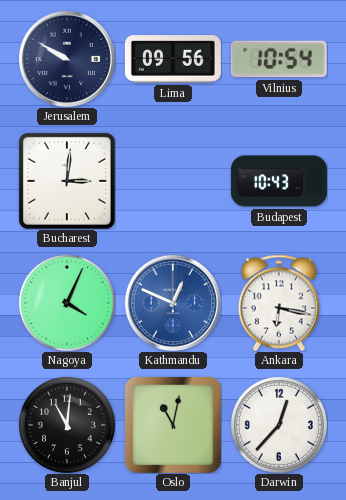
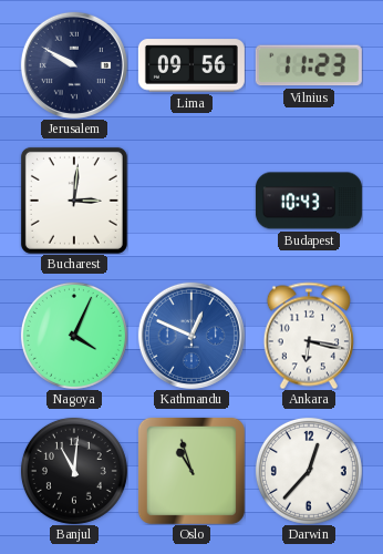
Vilnius: 10:54 -> 11:23
Oslo: 11:02 -> 10:57
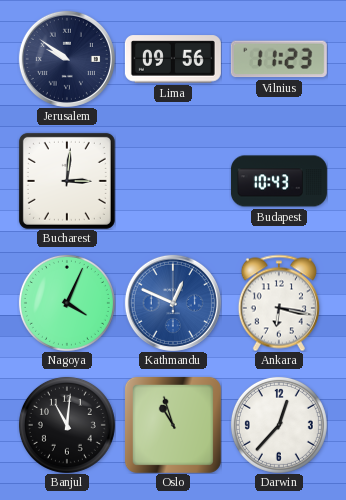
Jerusalem: 9:50 -> 9:51
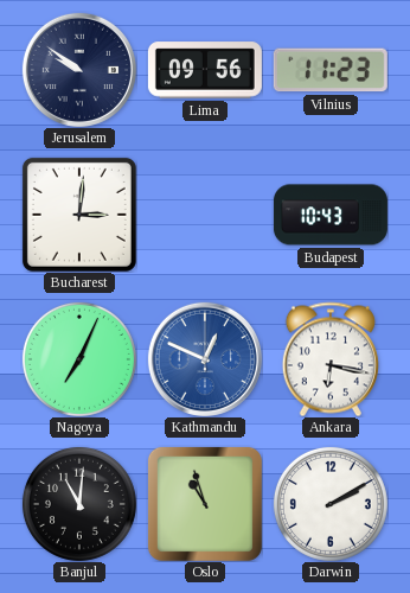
Nagoya: 4:04 -> 7:04
Darwin: 12:37 -> 2:10
